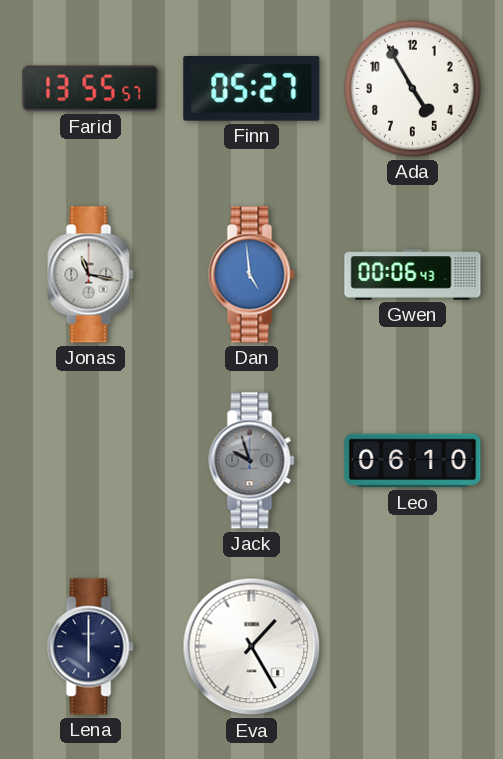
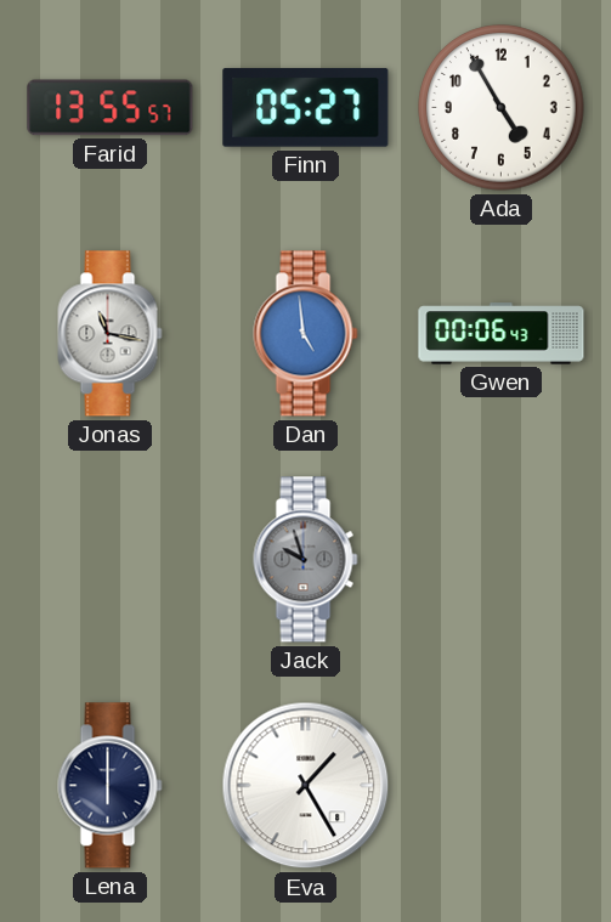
Leo: 06:10 -> none
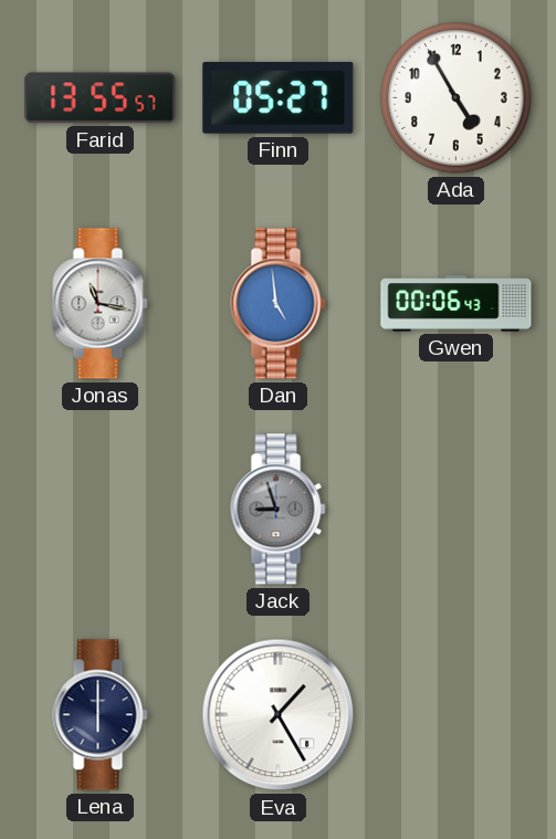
Jack: 9:57 -> 8:57
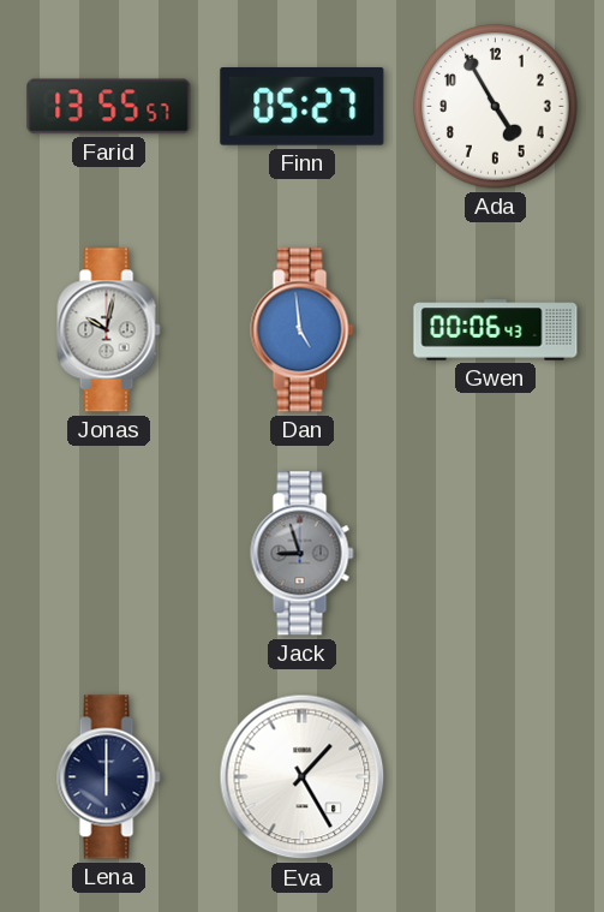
Jonas: 11:17 -> 10:02
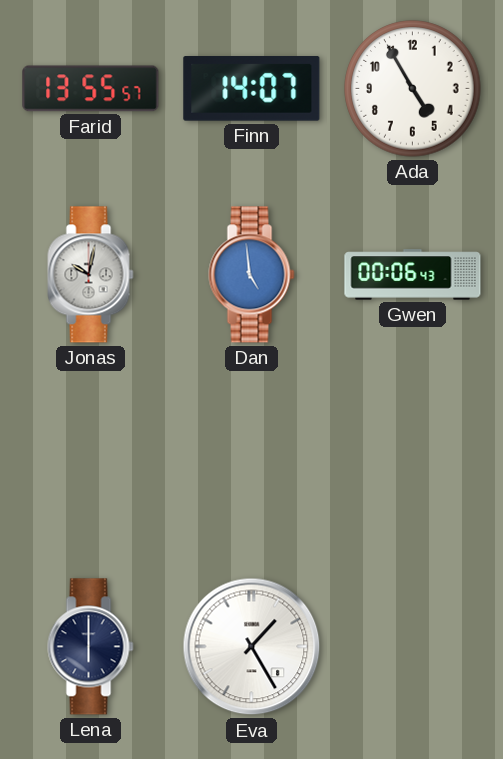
Finn: 05:27 -> 14:07
Jack: 8:57 -> none
